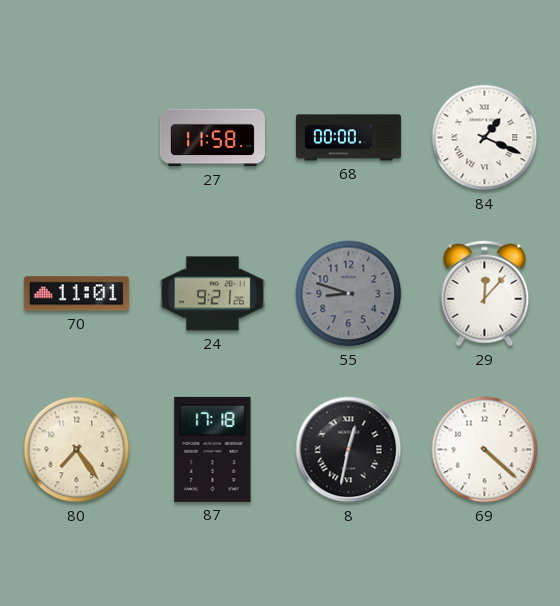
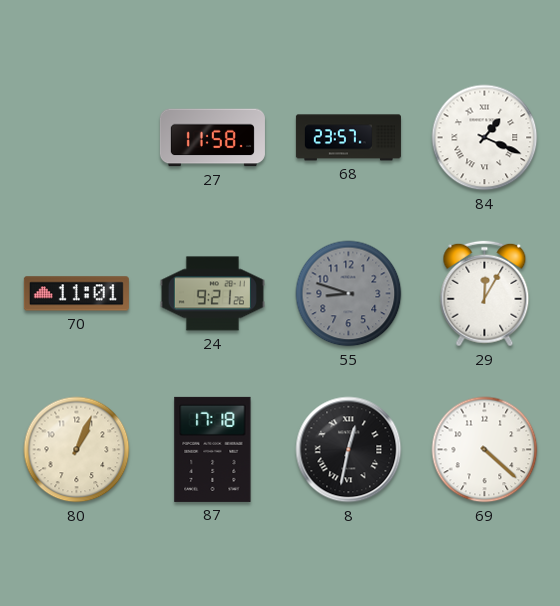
68: 00:00 -> 23:57
29: 12:07 -> 12:05
80: 7:24 -> 1:04
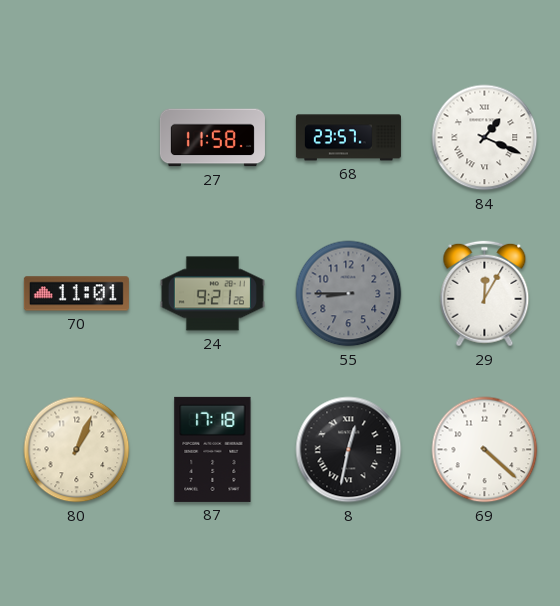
55: 8:48 -> 8:45
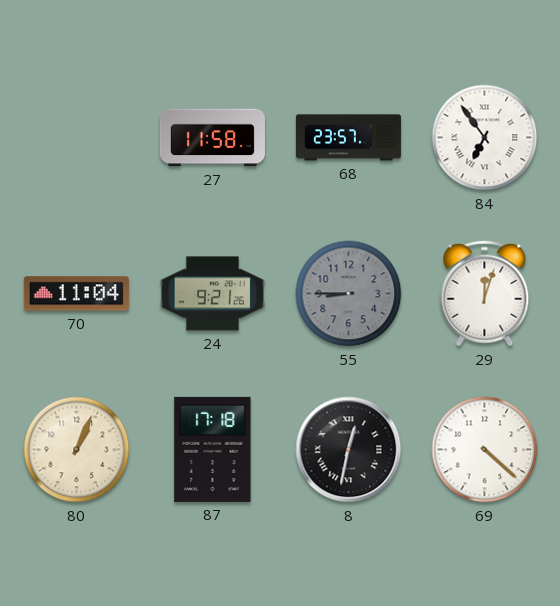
84: 1:19 -> 6:54
70: 11:01 -> 11:04
29: 12:05 -> 12:03
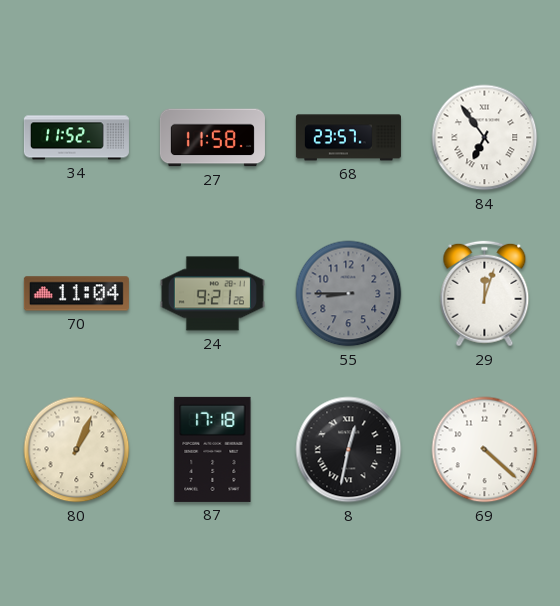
34: none -> 11:52
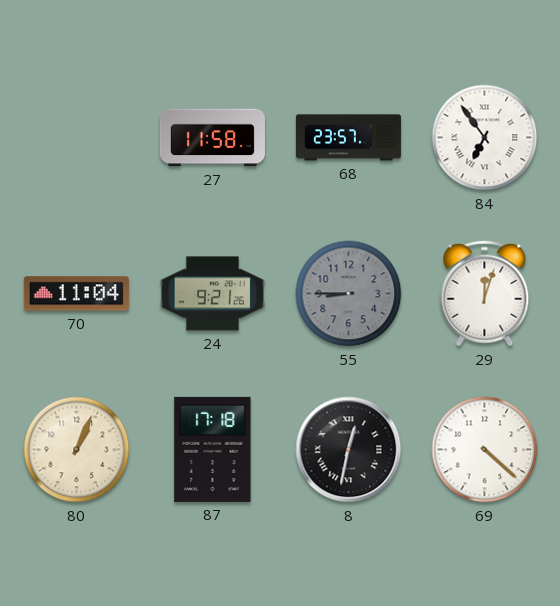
34: 11:52 -> none
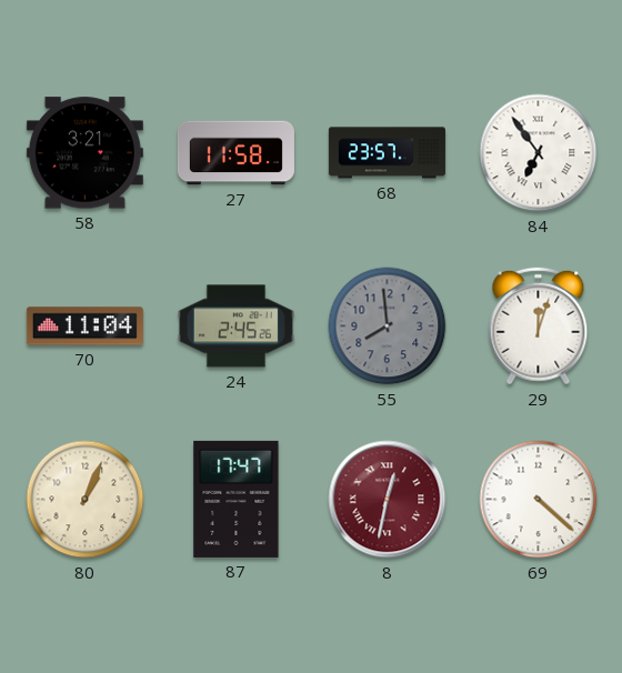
58: none -> 3:21
24: 9:21 -> 2:45
55: 8:45 -> 7:59
87: 17:18 -> 17:47
8 dial: black -> burgundy
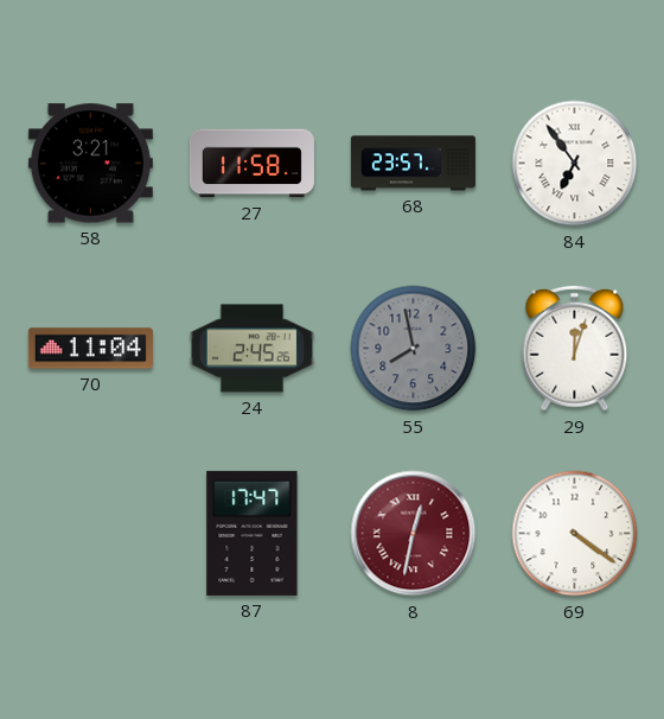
55: 7:59 -> 7:58
80: 1:04 -> none
69: 4:22 -> 4:21
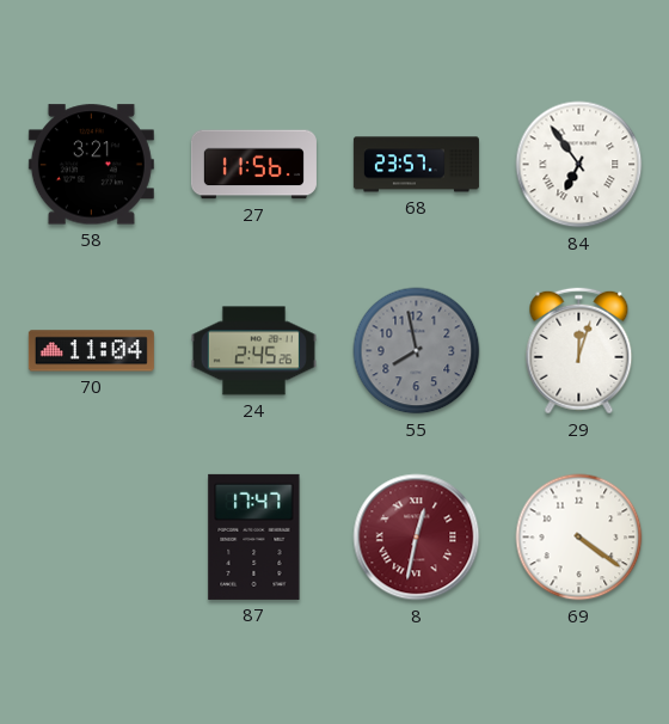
27: 11:58 -> 11:56
